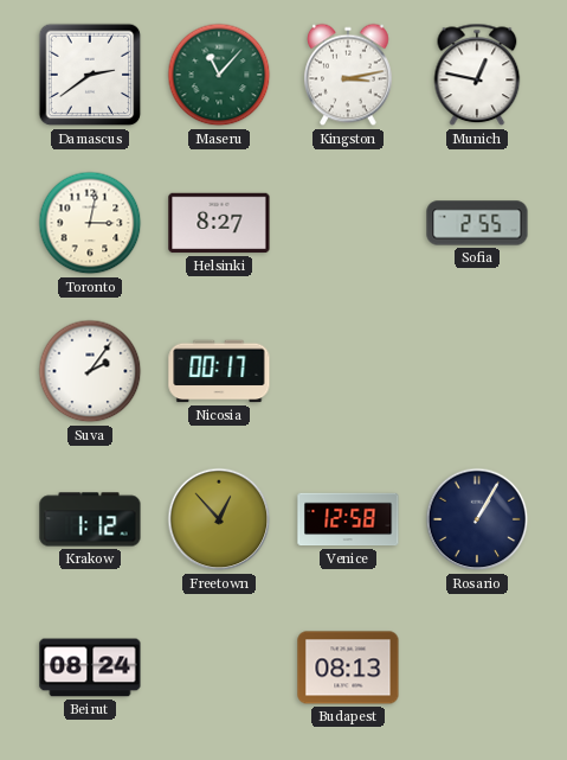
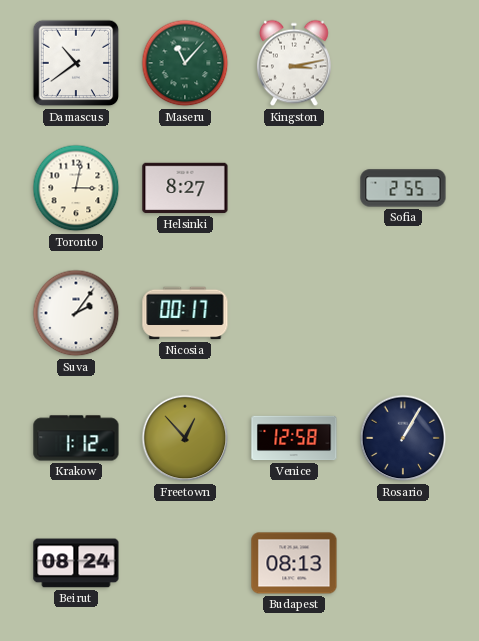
Damascus: 2:39 -> 10:39
Munich: 12:47 -> none
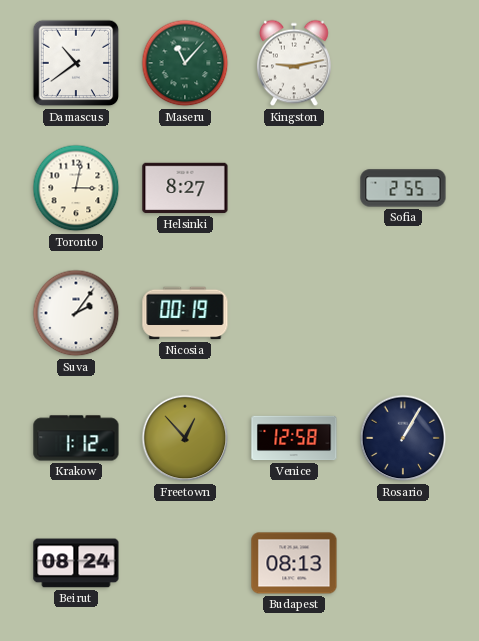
Kingston: 3:13 -> 9:13
Nicosia: 00:17 -> 00:19
